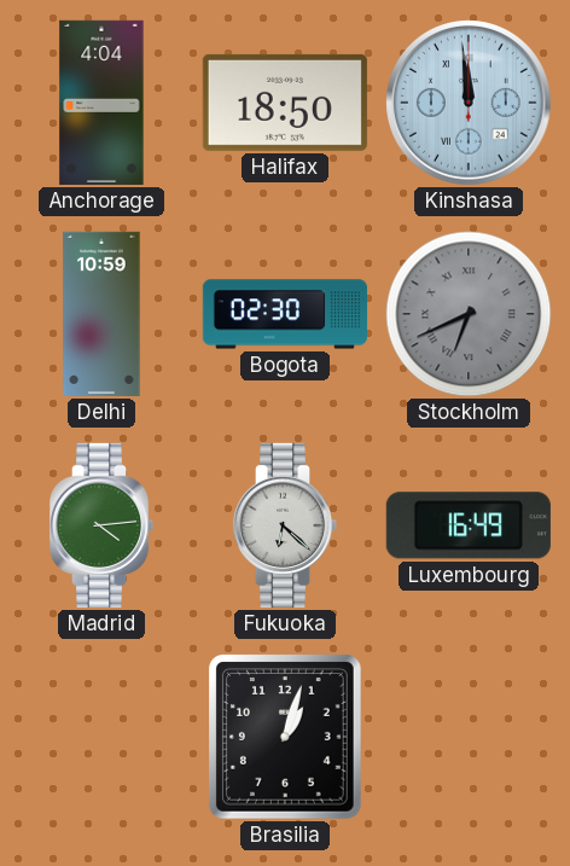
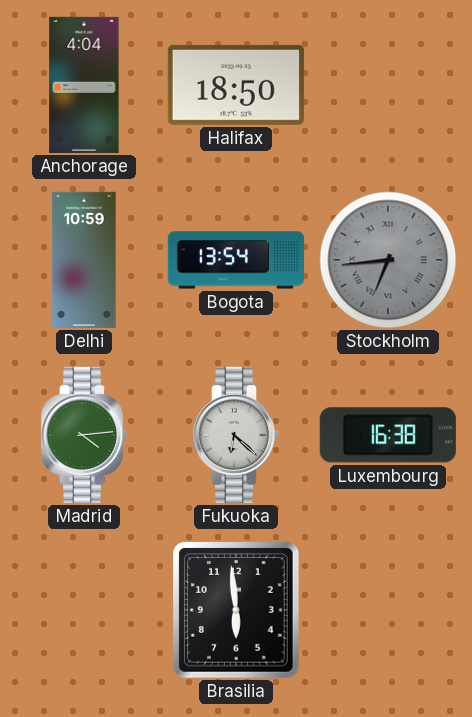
Kinshasa: 11:59 -> none
Bogota: 02:30 -> 13:54
Stockholm: 6:41 -> 6:44
Luxembourg: 16:49 -> 16:38
Brasilia: 1:03 -> 5:59
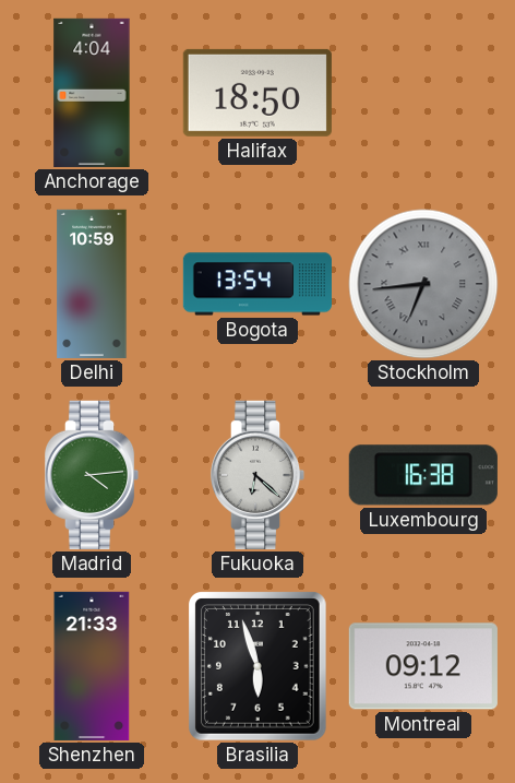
Shenzhen: none -> 21:33
Brasilia: 5:59 -> 5:57
Montreal: none -> 09:12
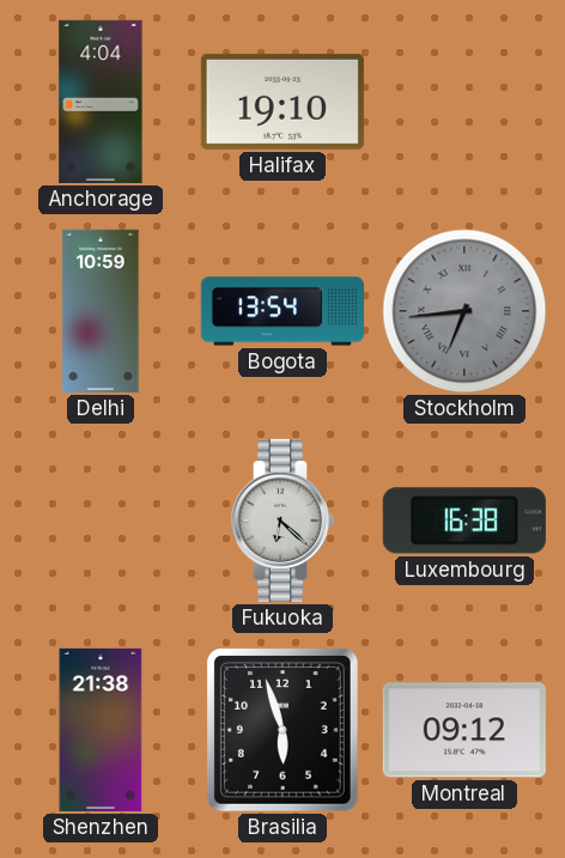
Halifax: 18:50 -> 19:10
Madrid: 4:14 -> none
Shenzhen: 21:33 -> 21:38
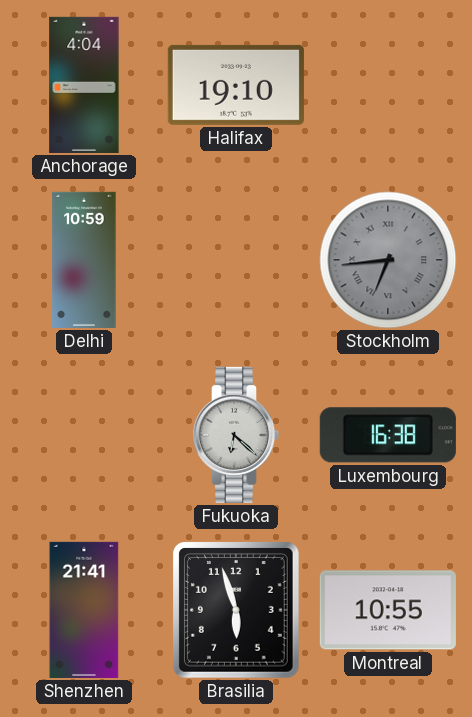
Bogota: 13:54 -> none
Shenzhen: 21:38 -> 21:41
Montreal: 09:12 -> 10:55
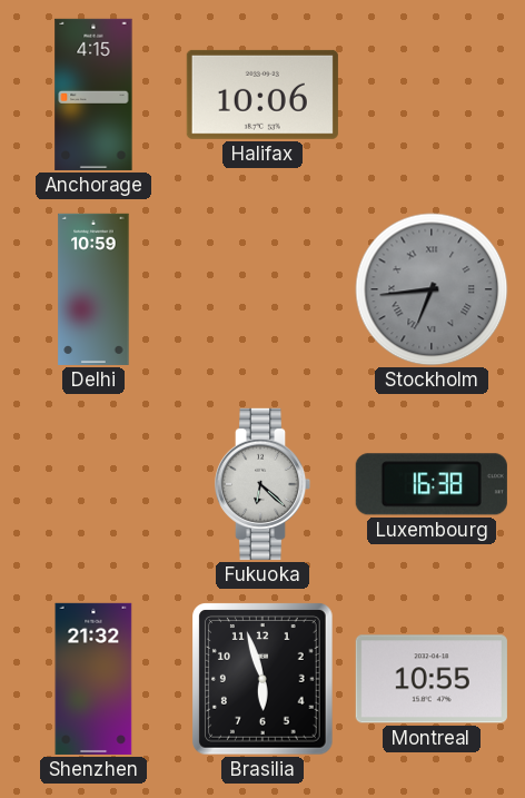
Anchorage: 4:04 -> 4:15
Halifax: 19:10 -> 10:06
Shenzhen: 21:41 -> 21:32
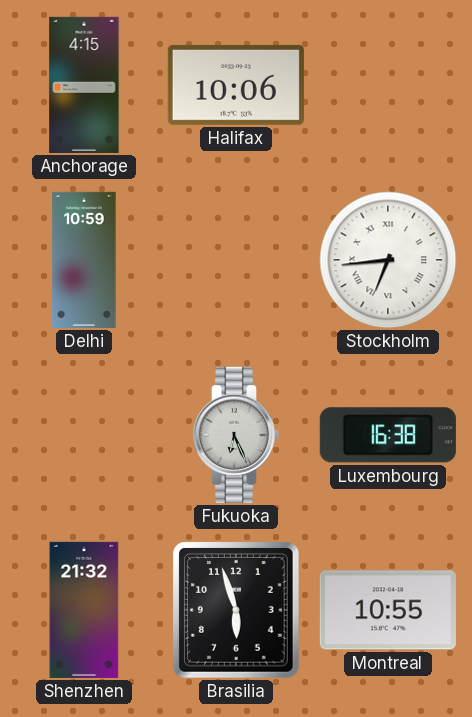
Stockholm dial: grey -> white
Fukuoka: 6:22 -> 6:26
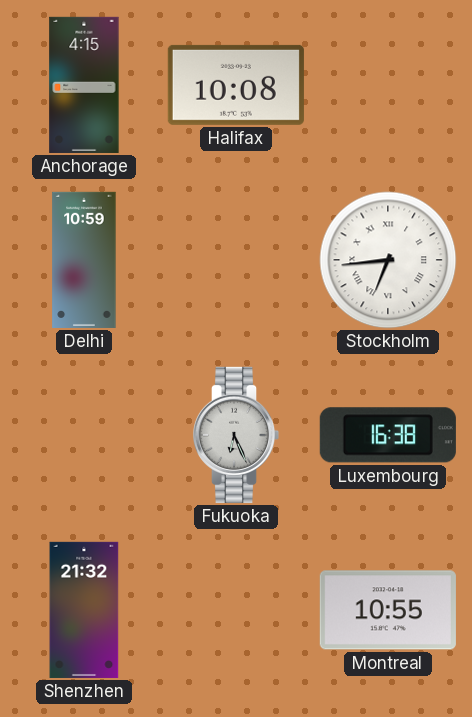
Halifax: 10:06 -> 10:08
Brasilia: 5:57 -> none
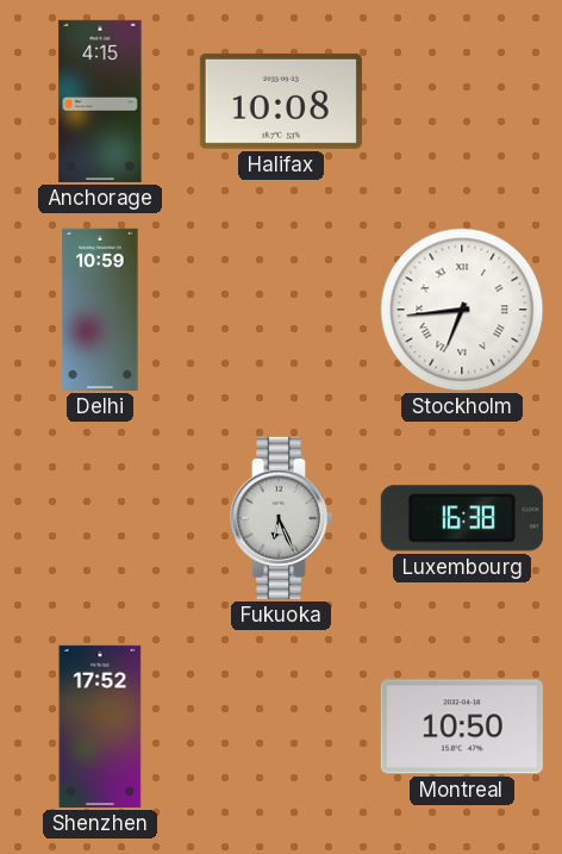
Shenzhen: 21:32 -> 17:52
Montreal: 10:55 -> 10:50
